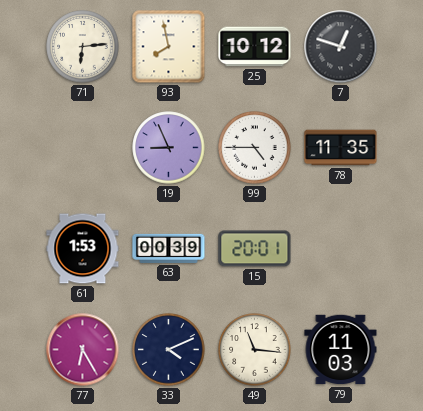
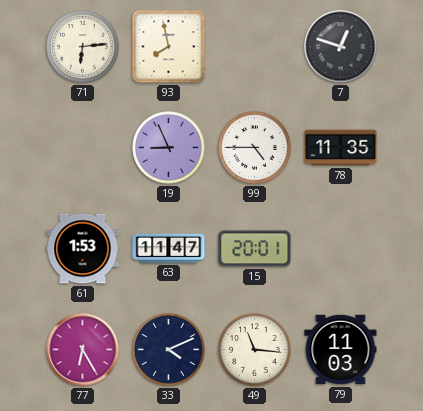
25: 10:12 -> none
63: 00:39 -> 11:47
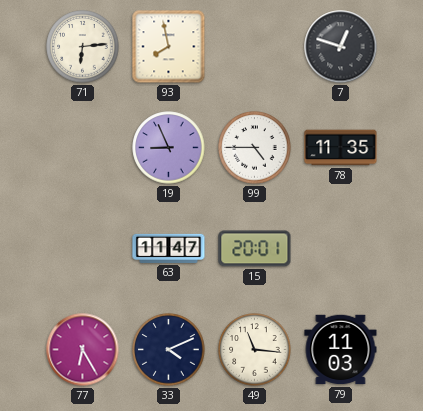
61: 1:53 -> none
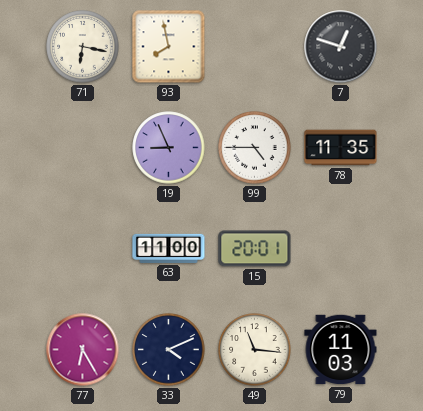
71: 6:14 -> 6:17
63: 11:47 -> 11:00
